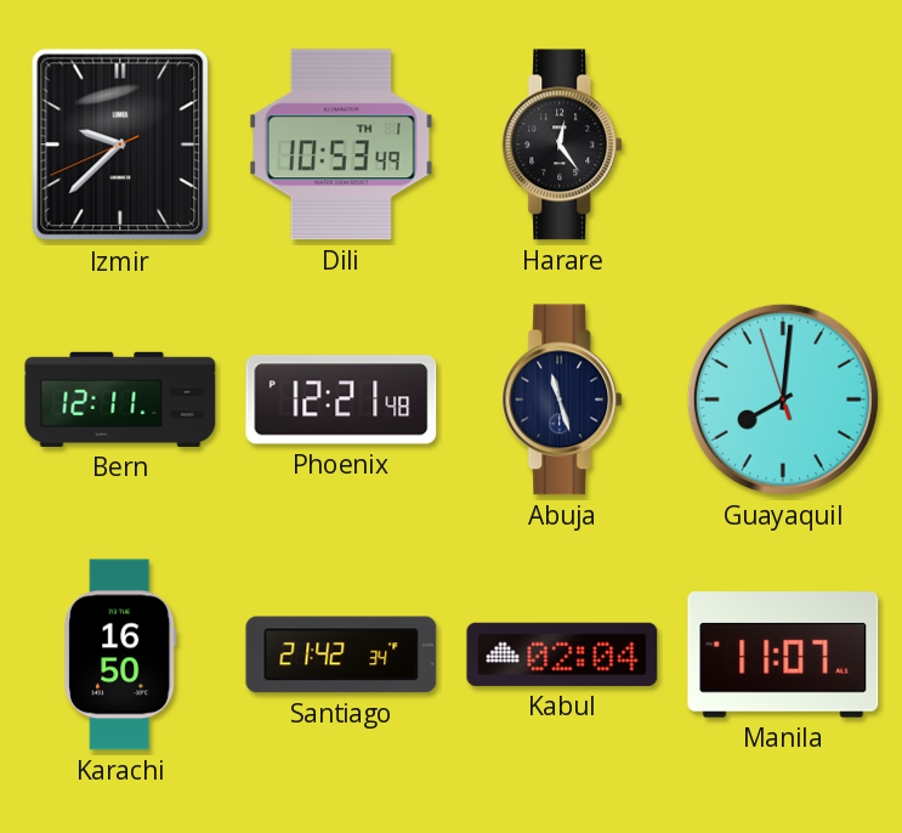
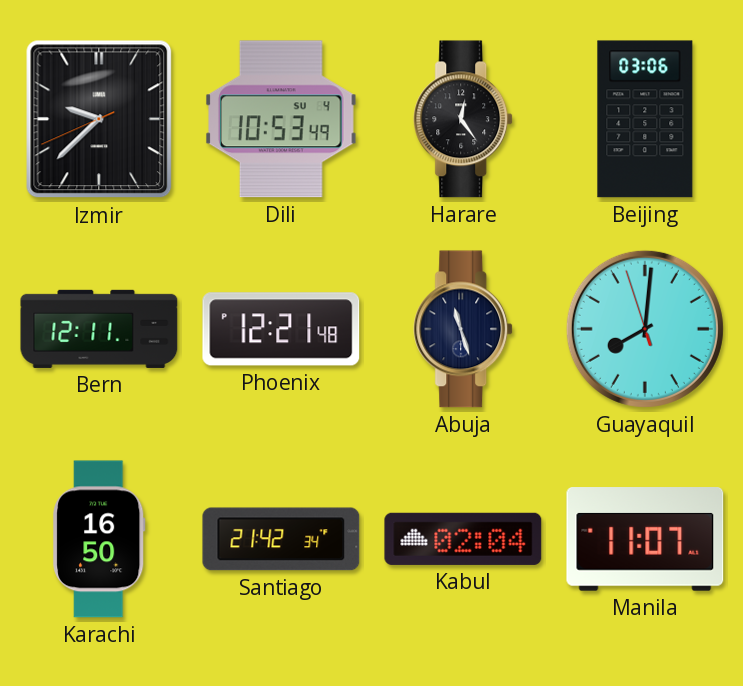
Dili date: TH 1 -> SU 4
Beijing: none -> 03:06
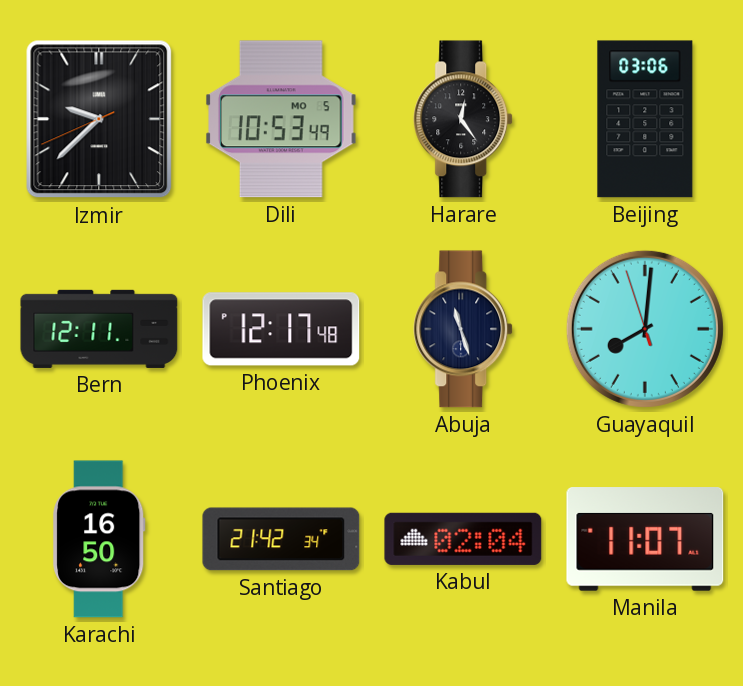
Dili date: SU 4 -> MO 5
Phoenix: 12:21 -> 12:17
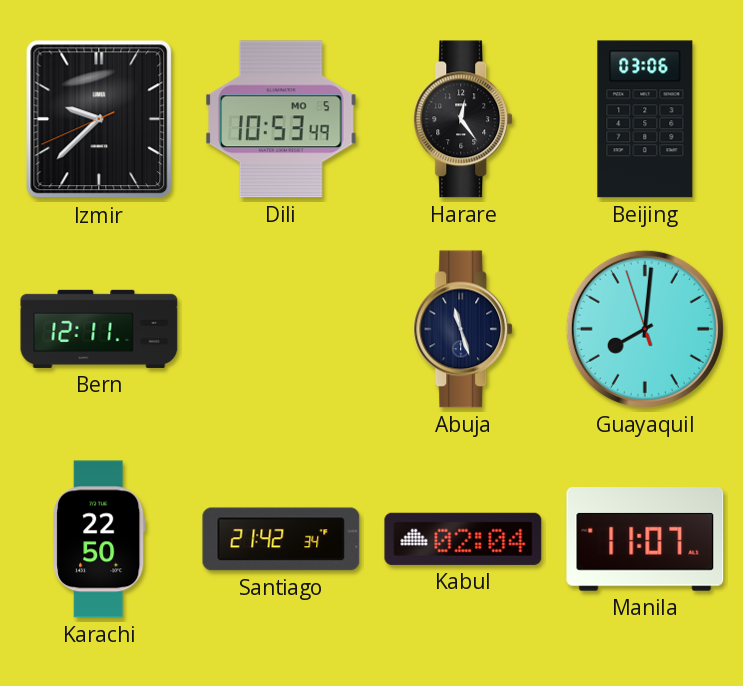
Phoenix: 12:17 -> none
Karachi: 16:50 -> 22:50
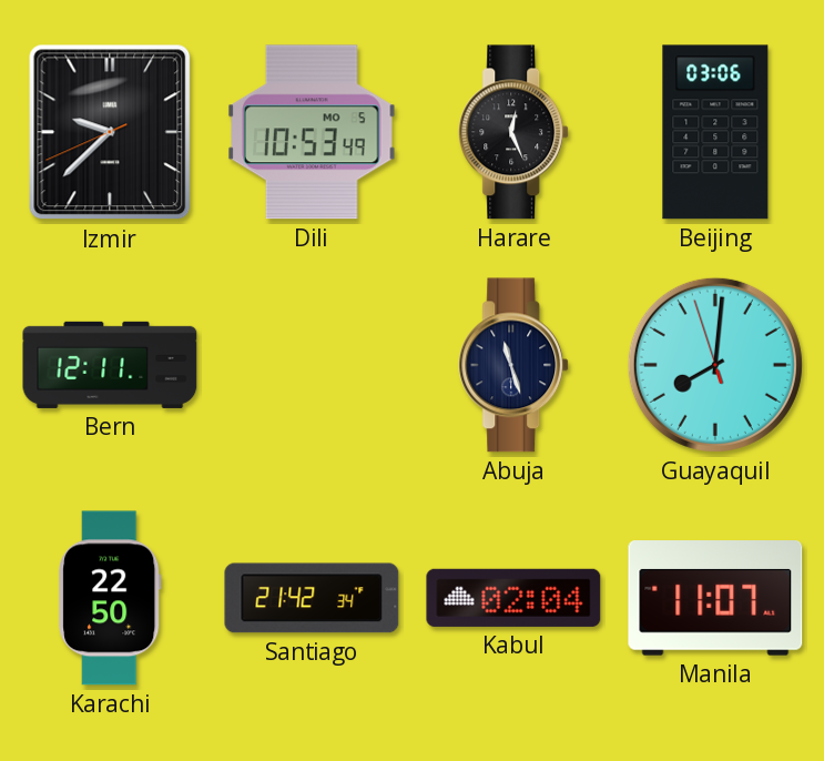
Harare: 12:24 -> 12:26
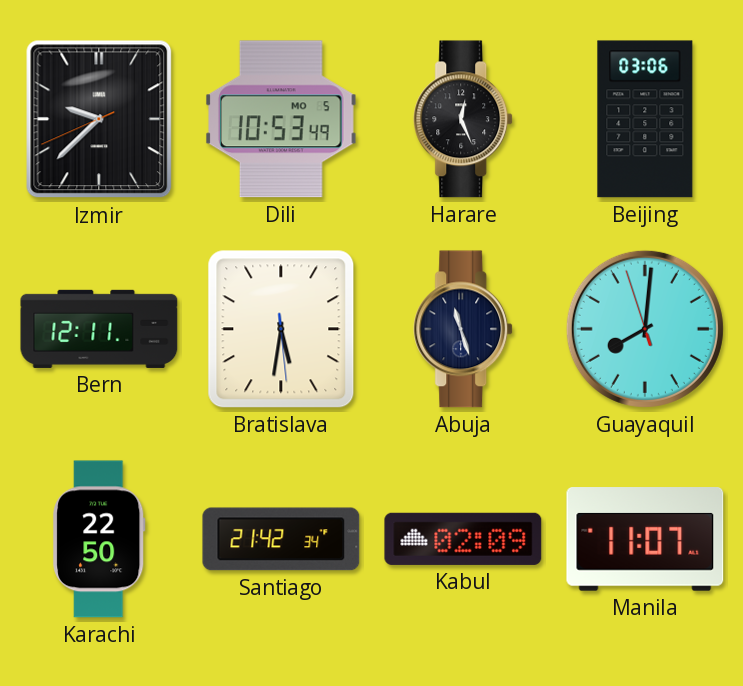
Bratislava: none -> 5:31
Kabul: 02:04 -> 02:09
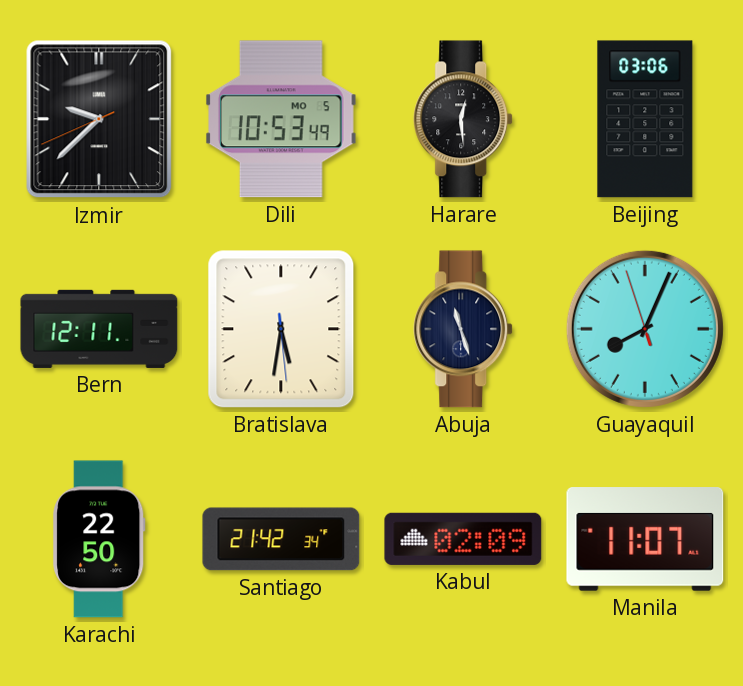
Harare: 12:26 -> 12:29
Guayaquil: 8:00 -> 8:03
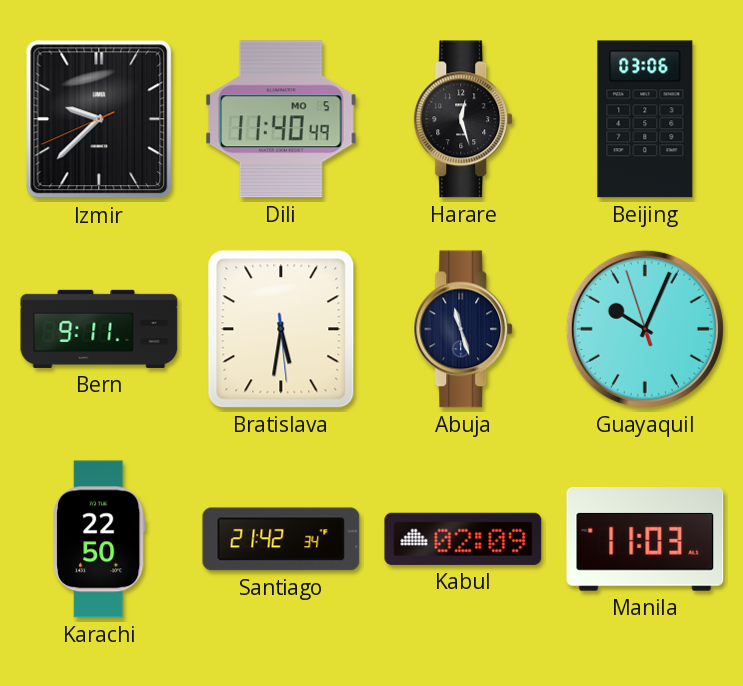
Dili: 10:53 -> 11:40
Harare: 12:29 -> 12:27
Bern: 12:11 -> 9:11
Guayaquil: 8:03 -> 10:03
Manila: 11:07 -> 11:03
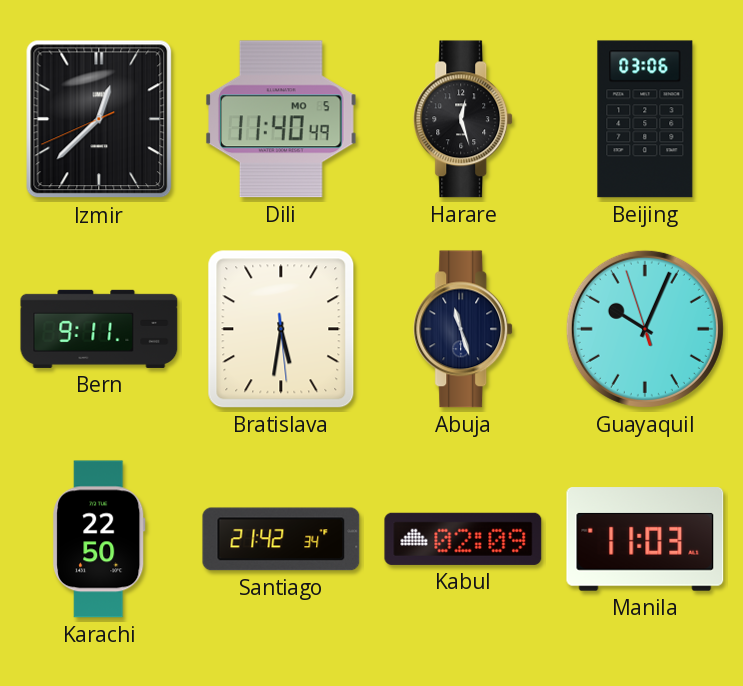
Izmir: 9:37 -> 12:37
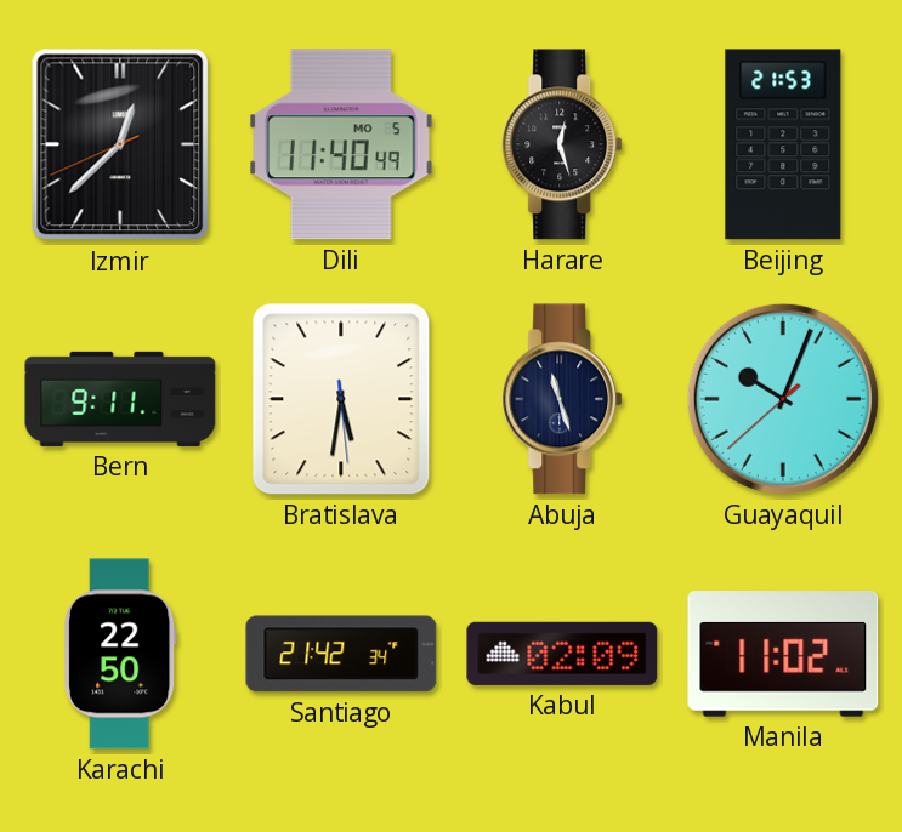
Beijing: 03:06 -> 21:53
Guayaquil: 10:03:57 -> 10:03:38
Manila: 11:03 -> 11:02
